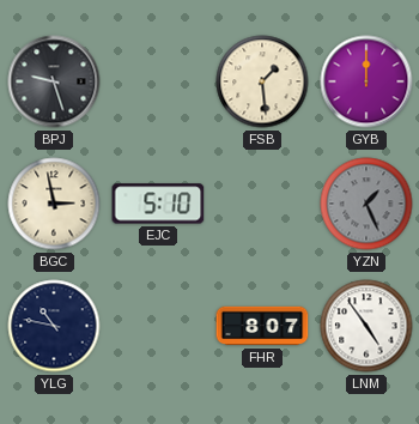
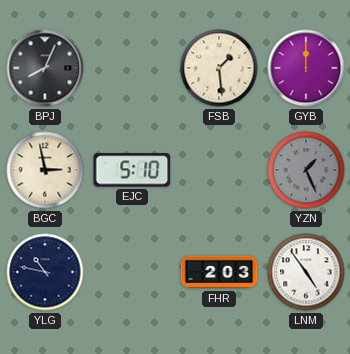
BPJ: 9:27 -> 8:04
FHR: 8:07 -> 2:03
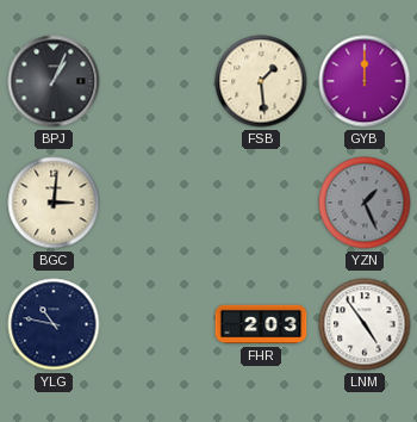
BPJ: 8:04 -> 1:04
BGC: 2:58 -> 3:01
EJC: 5:10 -> none
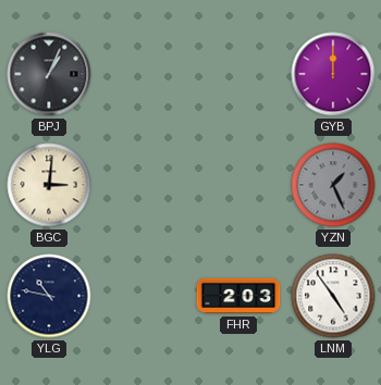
FSB: 1:29 -> none
